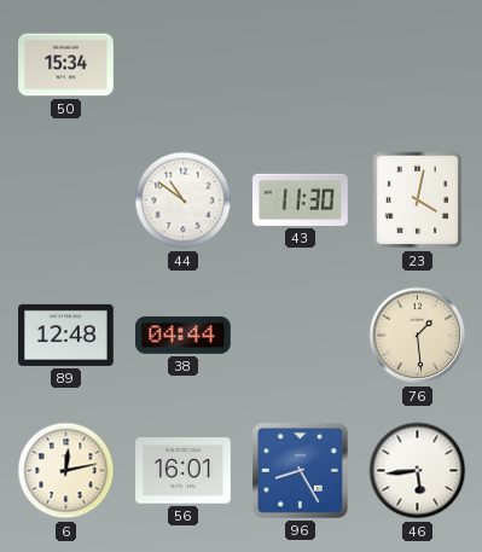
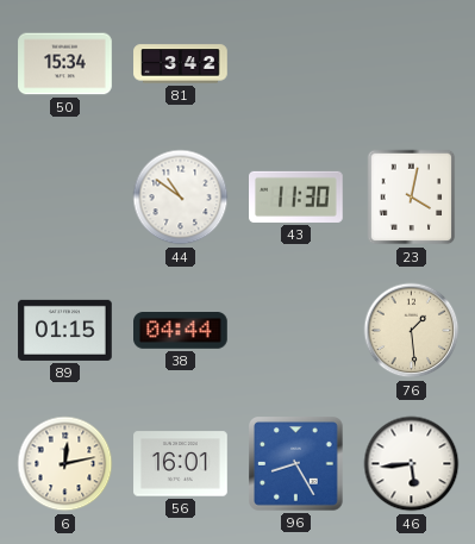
81: none -> 3:42
89: 12:48 -> 01:15
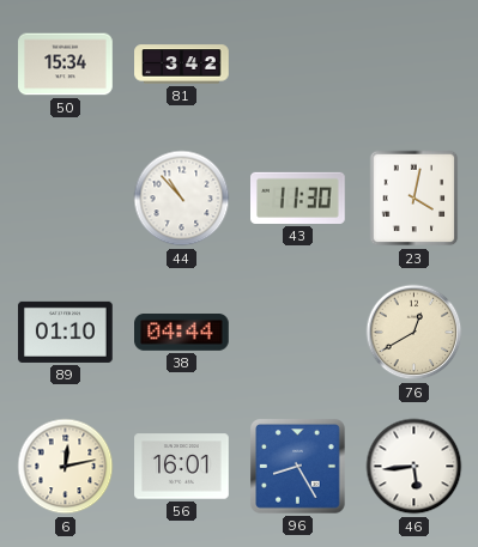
44: 10:51 -> 10:53
89: 01:15 -> 01:10
76: 1:29 -> 12:40
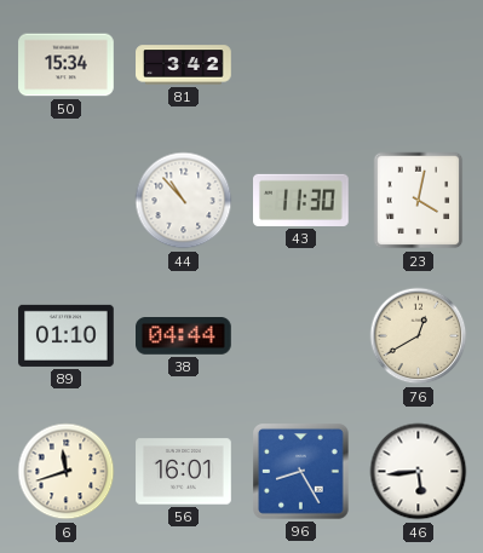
6: 12:13 -> 11:42
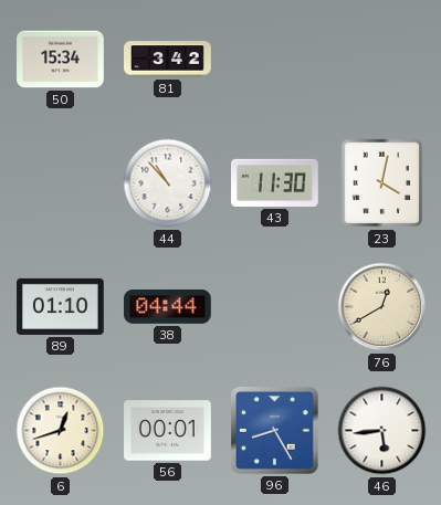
6: 11:42 -> 12:42
56: 16:01 -> 00:01
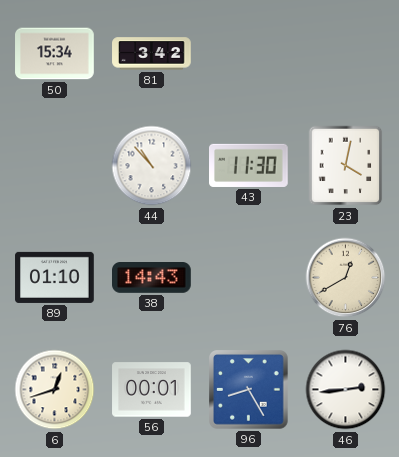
38: 04:44 -> 14:43
46: 5:44 -> 2:44
